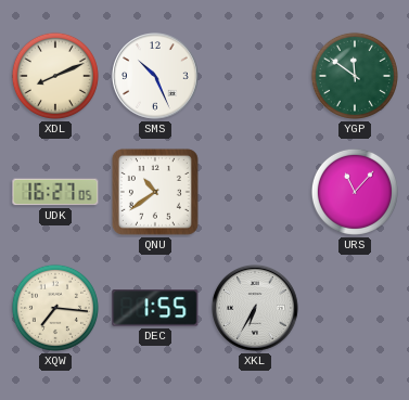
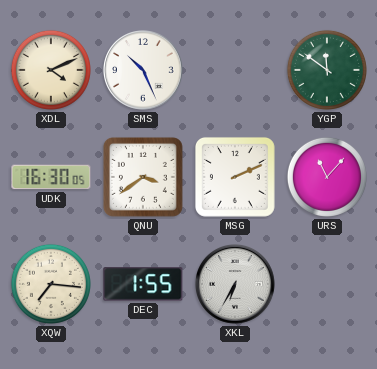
XDL: 8:11 -> 4:11
UDK: 16:27 -> 16:30
QNU: 10:39 -> 3:39
MSG: none -> 2:11
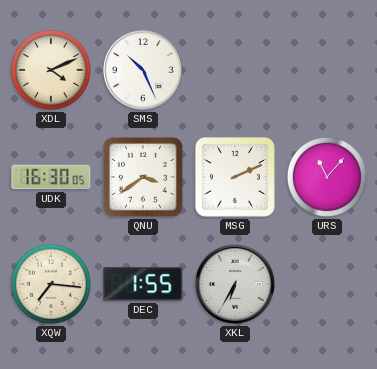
YGP: 11:51 -> none
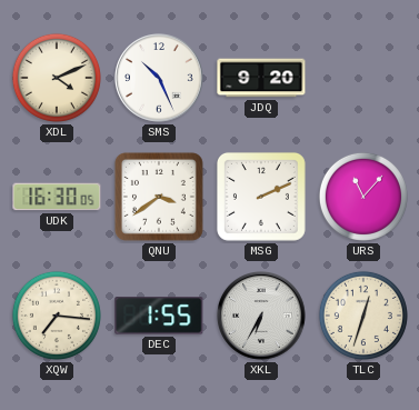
JDQ: none -> 9:20
TLC: none -> 12:33
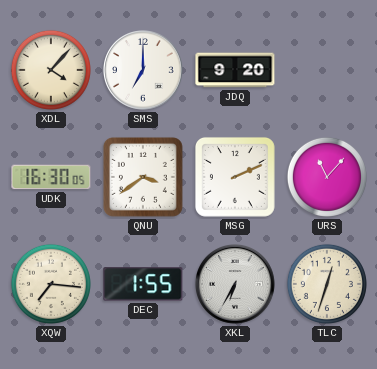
XDL: 4:11 -> 4:07
SMS: 10:26 -> 7:00
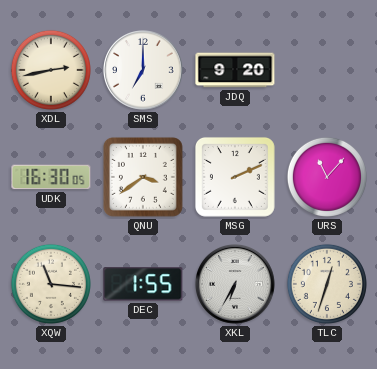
XDL: 4:07 -> 2:43
XQW: 7:16 -> 11:16
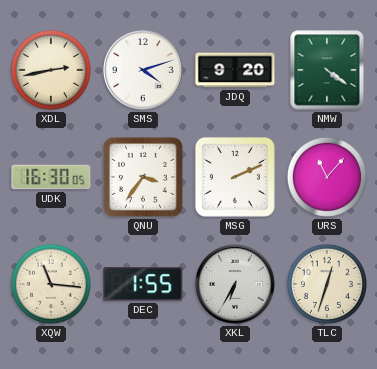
SMS: 7:00 -> 4:12
NMW: none -> 4:21
QNU: 3:39 -> 3:36
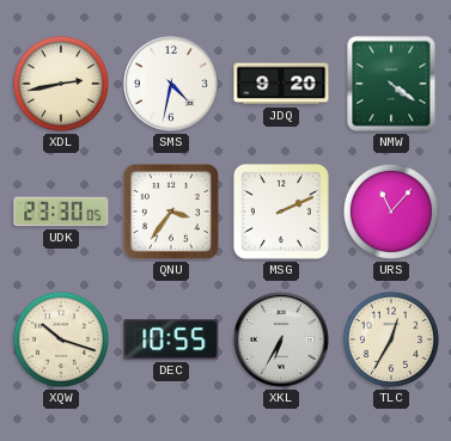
SMS: 4:12 -> 4:32
UDK: 16:30 -> 23:30
XQW: 11:16 -> 10:18
DEC: 1:55 -> 10:55
TLC: 12:33 -> 12:35
